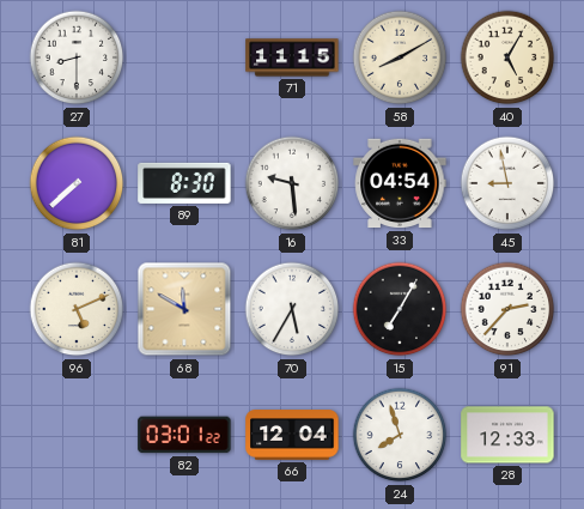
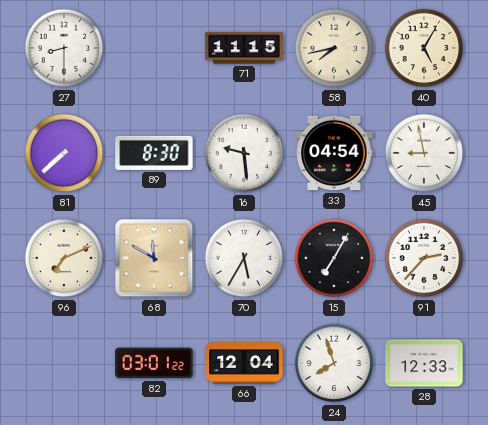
58: 8:10 -> 7:43
96: 5:11 -> 7:11
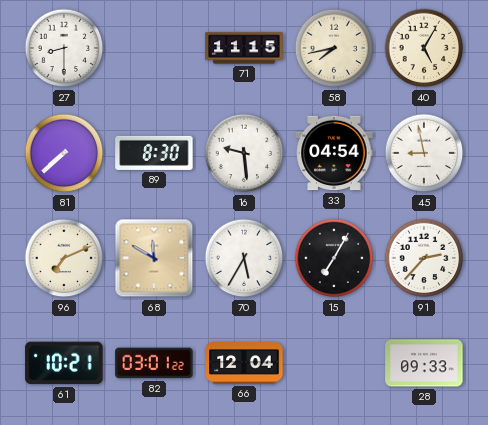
61: none -> 10:21
24: 7:57 -> none
28: 12:33 -> 09:33
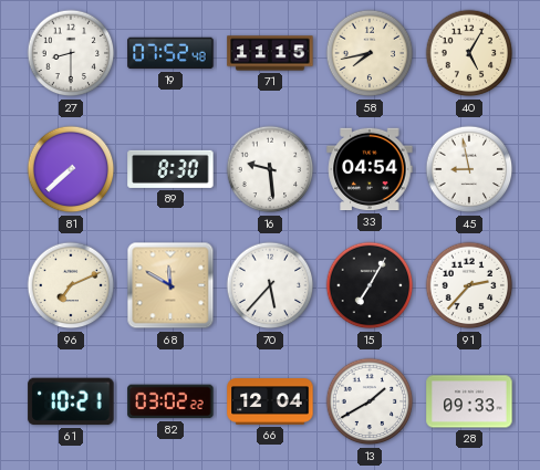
19: none -> 07:52
70: 5:35 -> 5:37
82: 03:01 -> 03:02
13: none -> 1:40
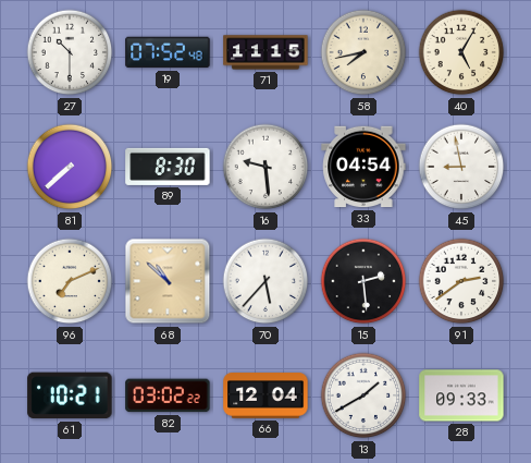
27: 8:30 -> 10:30
68: 11:50 -> 10:52
15: 7:05 -> 2:29
91: 2:37 -> 2:39
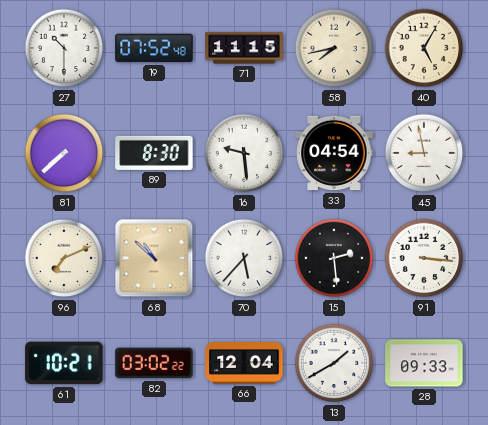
91: 2:39 -> 3:16
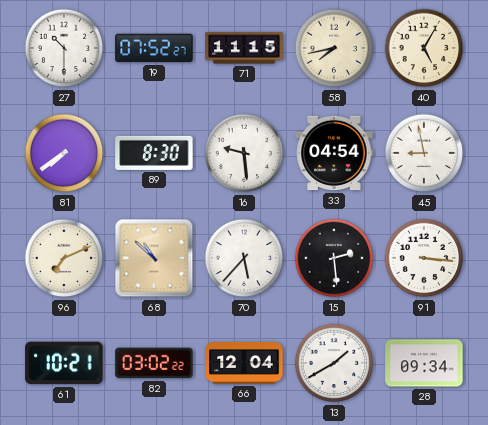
19: 07:52:48 -> 07:52:27
81: 7:38 -> 7:39
28: 09:33 -> 09:34
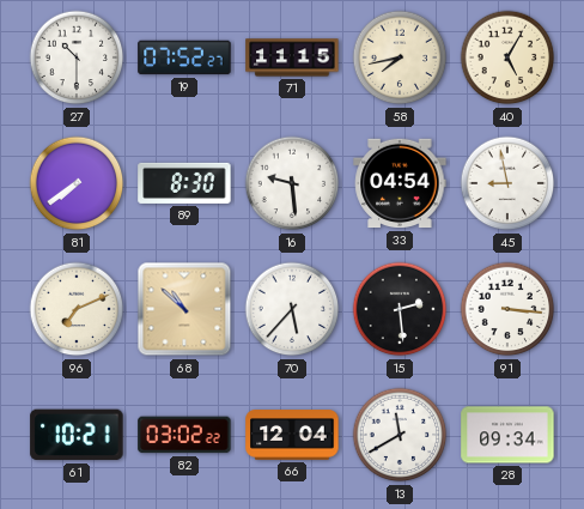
13: 1:40 -> 11:40
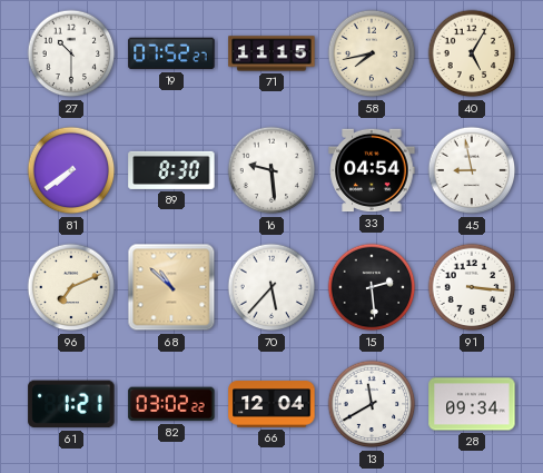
61: 10:21 -> 1:21
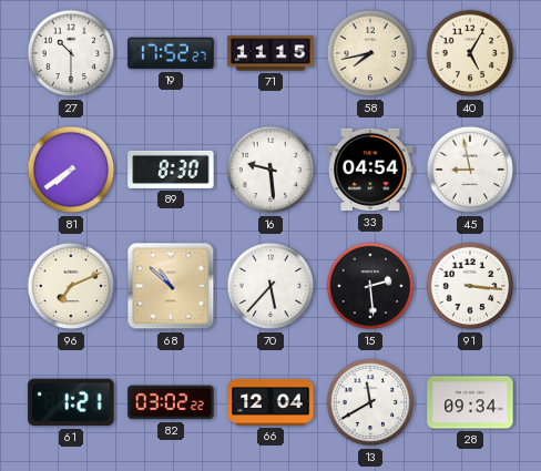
19: 07:52 -> 17:52
